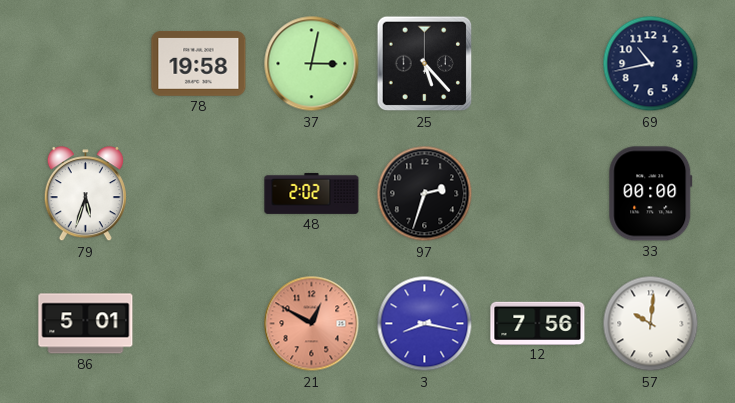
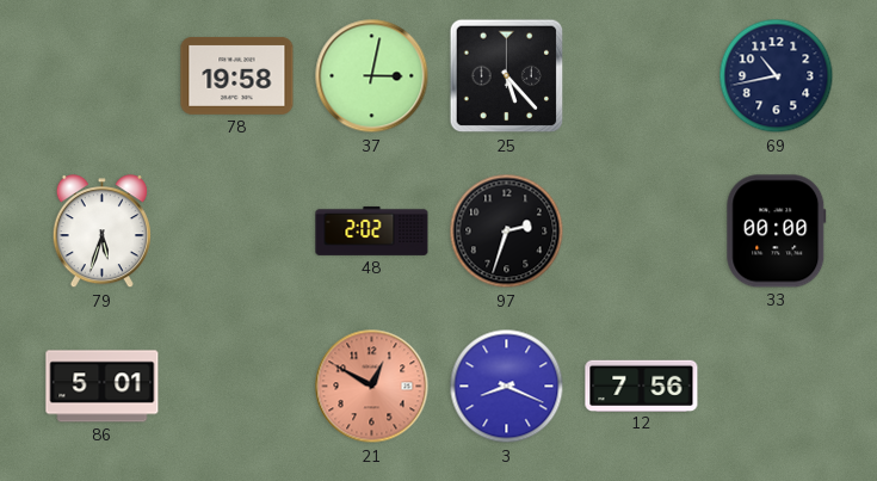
3: 8:17 -> 8:19
57: 10:01 -> none
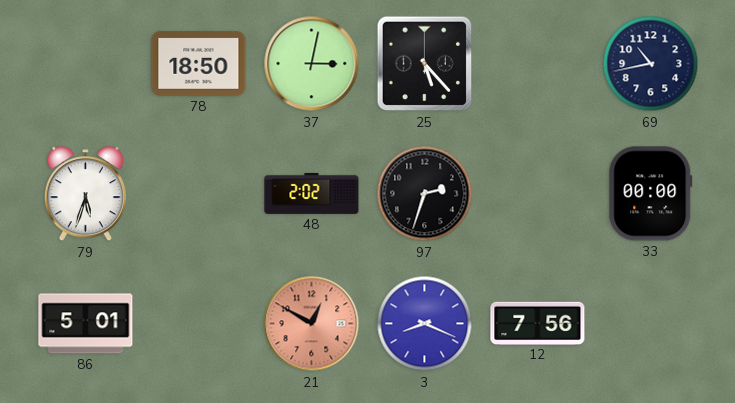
78: 19:58 -> 18:50
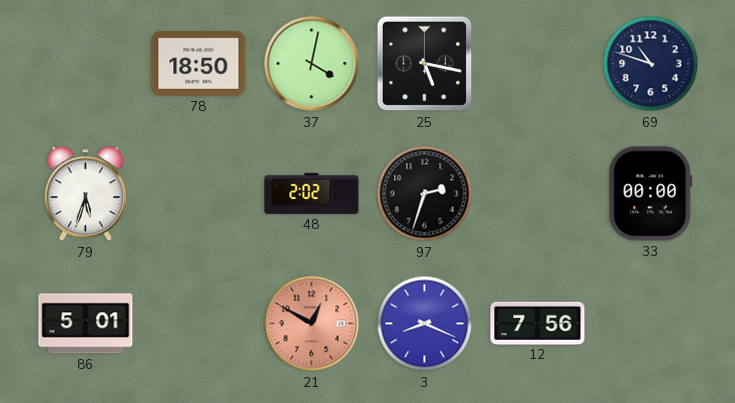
37: 3:02 -> 4:02
25: 5:23 -> 5:17
69: 10:43 -> 10:48
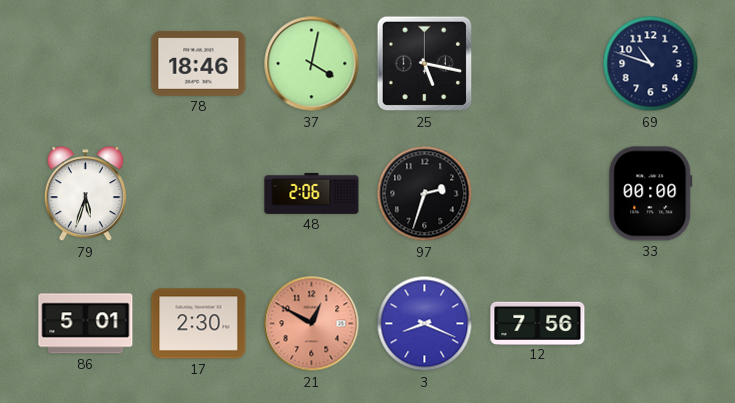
78: 18:50 -> 18:46
48: 2:02 -> 2:06
17: none -> 2:30
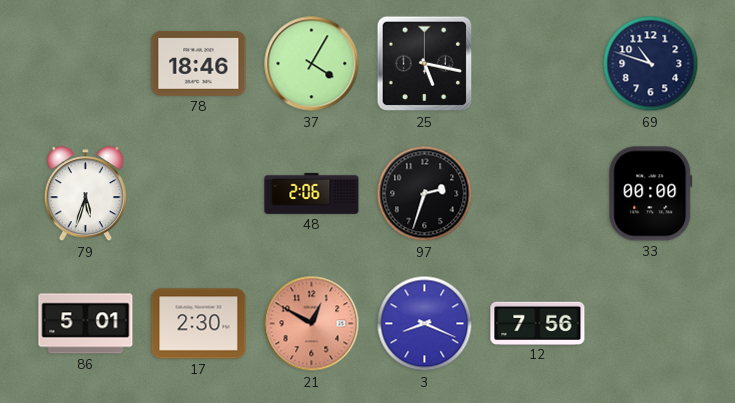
37: 4:02 -> 4:05
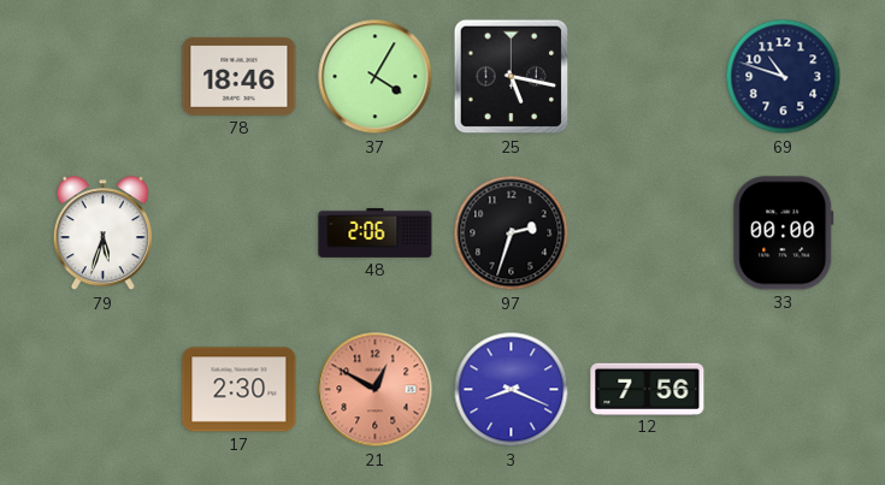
86: 5:01 -> none
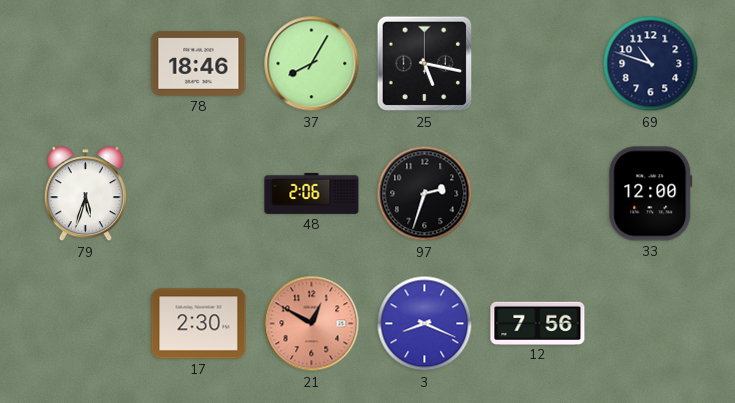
37: 4:05 -> 8:05
33: 00:00 -> 12:00
